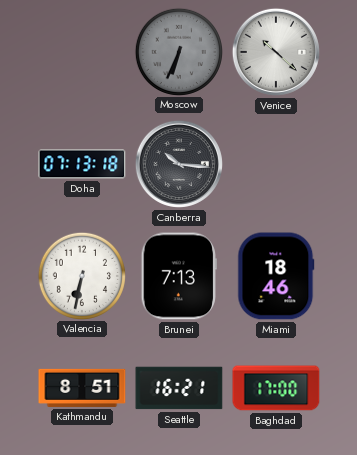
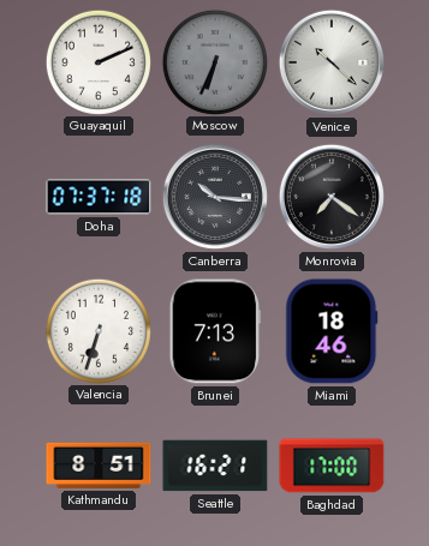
Guayaquil: none -> 2:11
Doha: 07:13 -> 07:37
Monrovia: none -> 7:21
Valencia: 6:32 -> 6:33
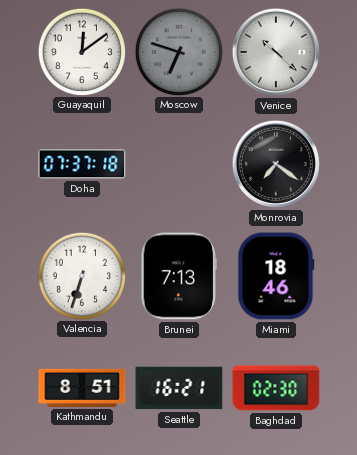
Guayaquil: 2:11 -> 12:09
Moscow: 6:34 -> 6:48
Canberra: 10:16 -> none
Baghdad: 17:00 -> 02:30
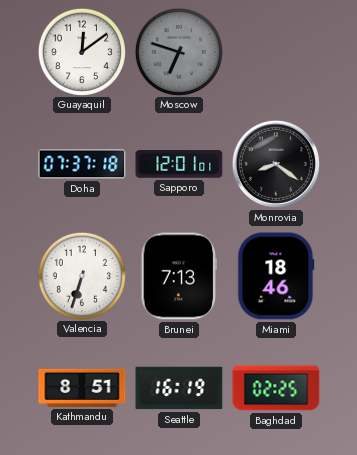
Venice: 10:22 -> none
Sapporo: none -> 12:01
Monrovia: 7:21 -> 8:21
Seattle: 16:21 -> 16:19
Baghdad: 02:30 -> 02:25
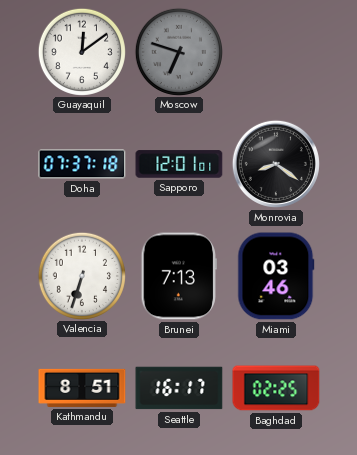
Miami: 18:46 -> 03:46
Seattle: 16:19 -> 16:17
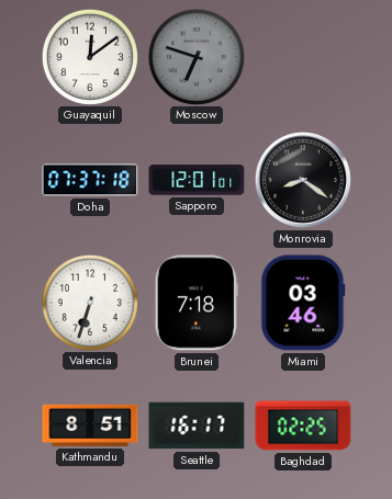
Brunei: 7:13 -> 7:18
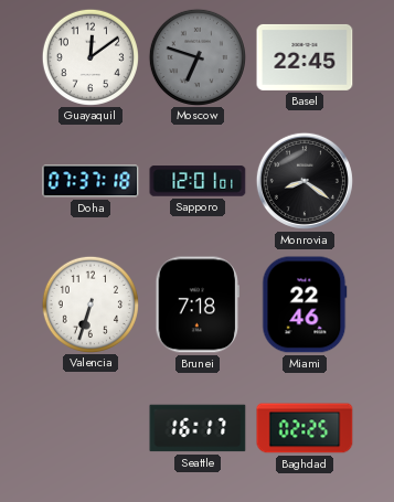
Basel: none -> 22:45
Miami: 03:46 -> 22:46
Kathmandu: 8:51 -> none
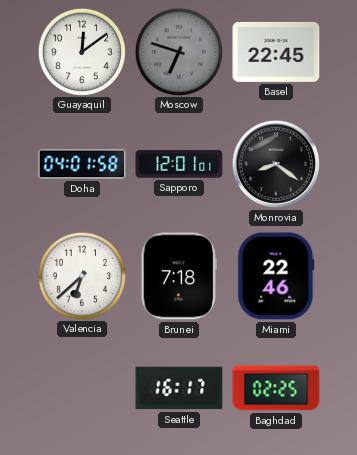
Doha: 07:37 -> 04:01
Valencia: 6:33 -> 6:38
